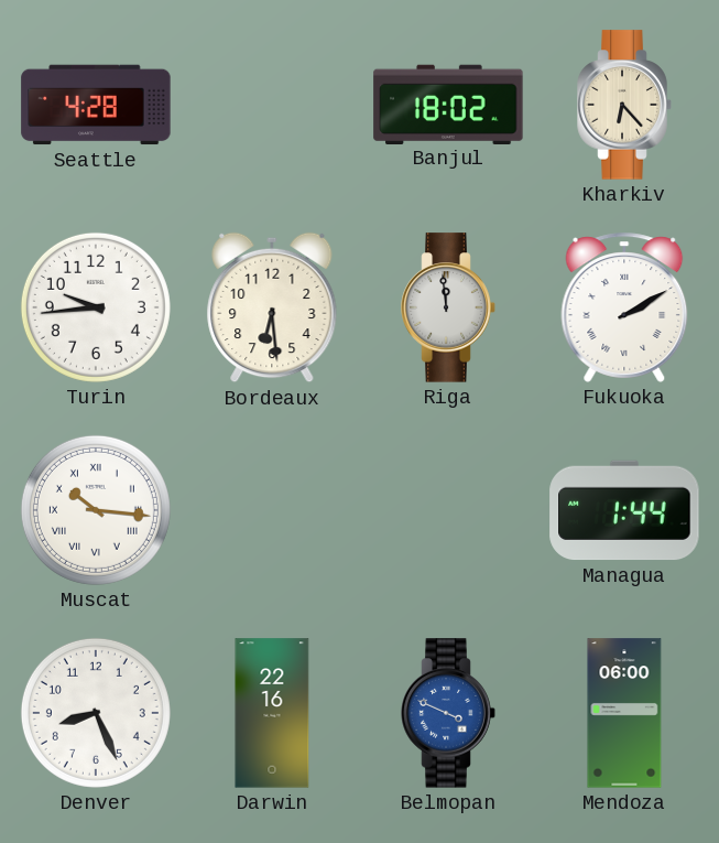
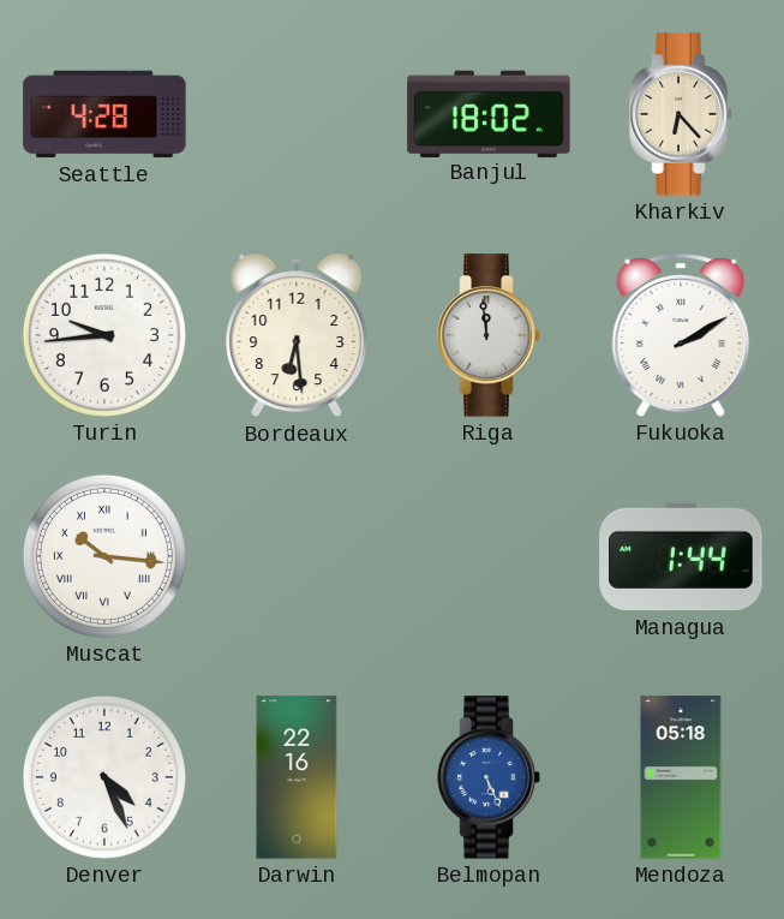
Denver: 8:26 -> 4:26
Belmopan: 3:49 -> 5:26
Mendoza: 06:00 -> 05:18
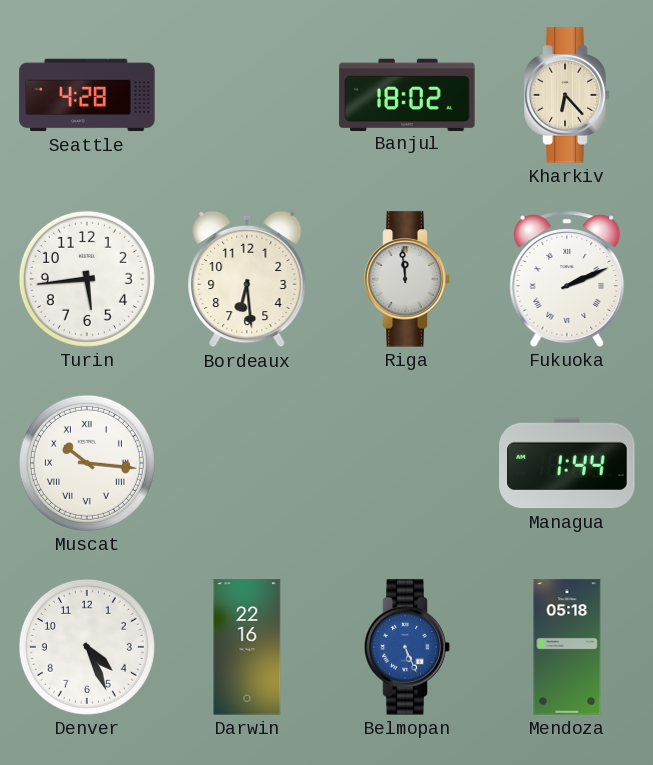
Turin: 9:44 -> 5:44
Fukuoka: 2:10 -> 2:11
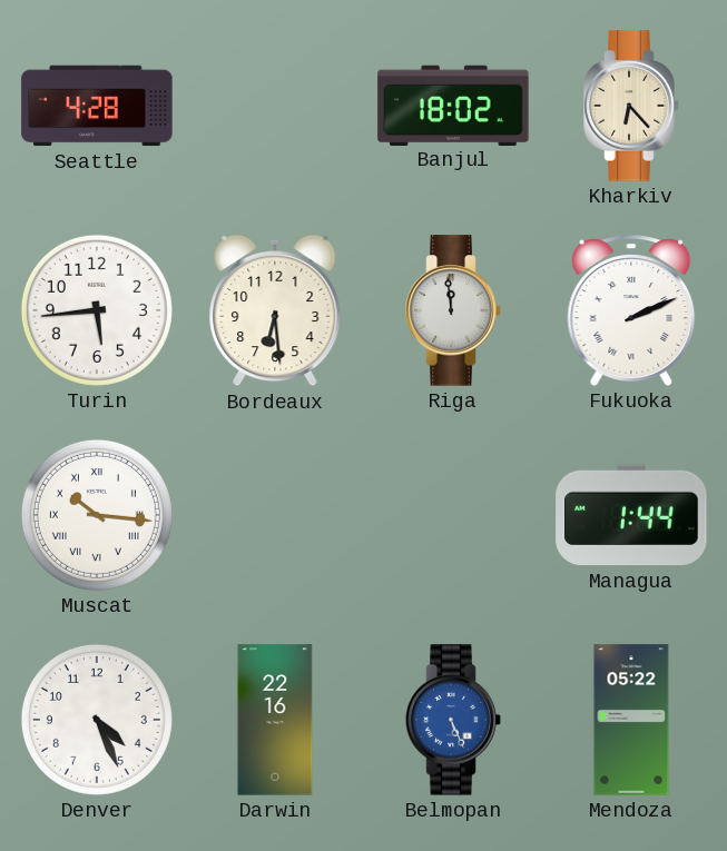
Mendoza: 05:18 -> 05:22
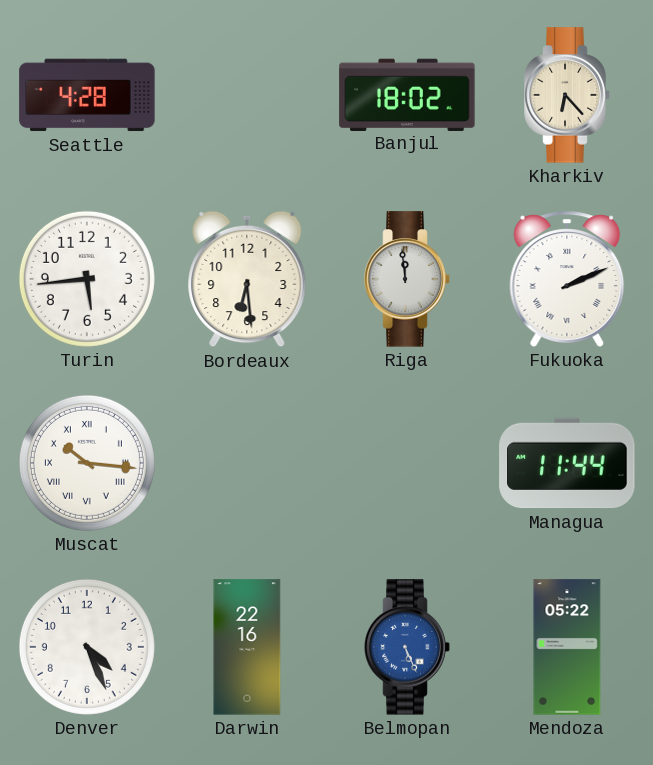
Managua: 1:44 -> 11:44
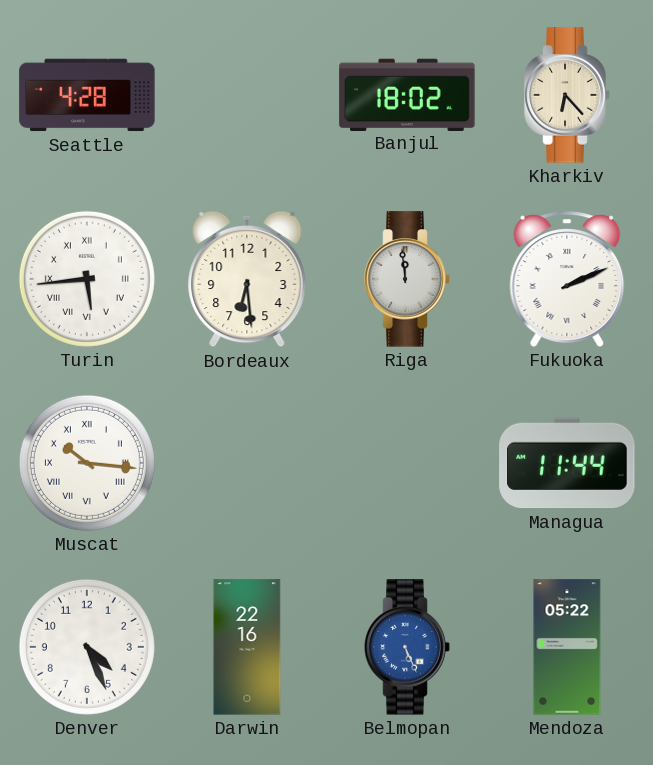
Turin numerals: Arabic -> Roman
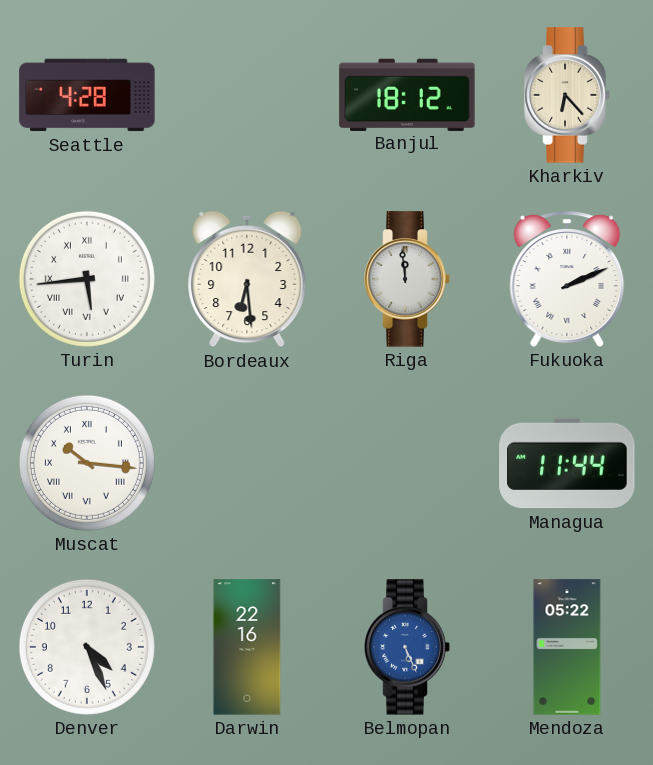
Banjul: 18:02 -> 18:12
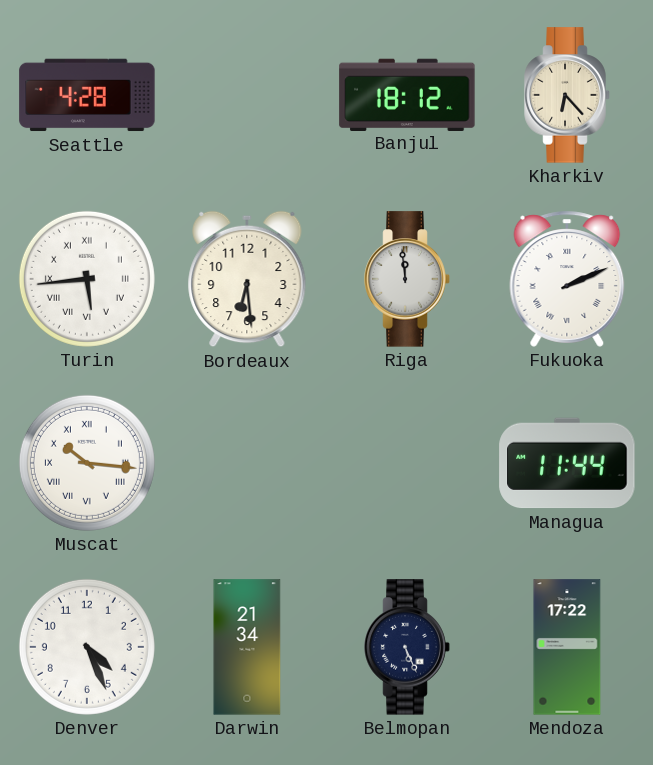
Darwin: 22:16 -> 21:34
Belmopan dial: blue -> navy
Mendoza: 05:22 -> 17:22
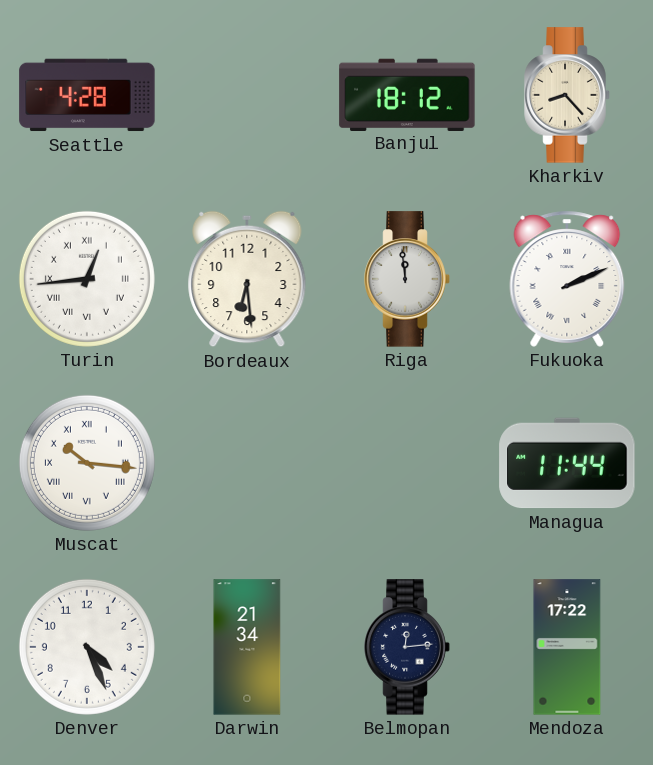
Kharkiv: 6:23 -> 8:23
Turin: 5:44 -> 12:44
Belmopan: 5:26 -> 12:14
